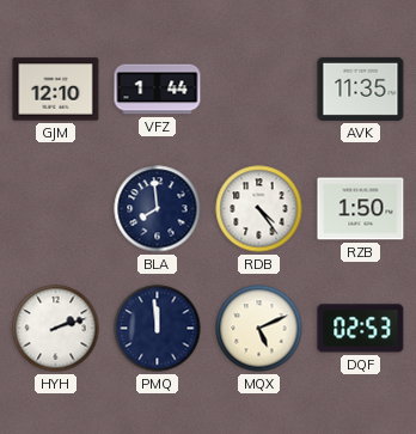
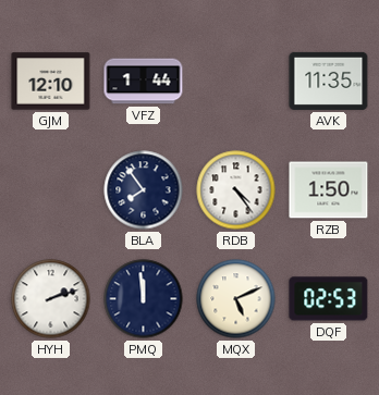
BLA: 7:59 -> 7:54
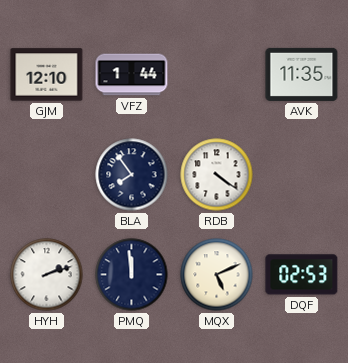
RDB: 4:24 -> 4:21
RZB: 1:50 -> none
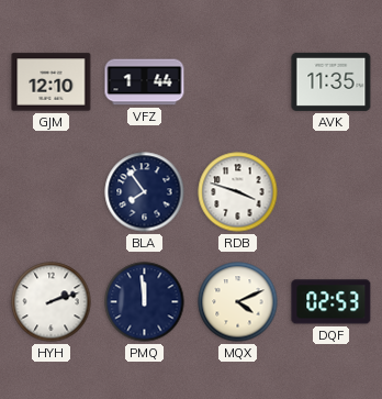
RDB: 4:21 -> 3:48
MQX: 5:11 -> 4:11
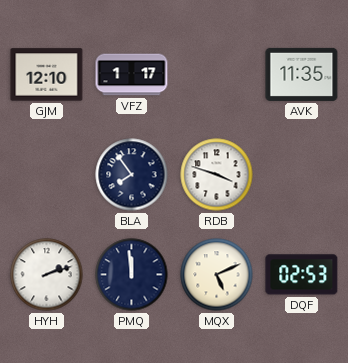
VFZ: 1:44 -> 1:17
MQX: 4:11 -> 5:11
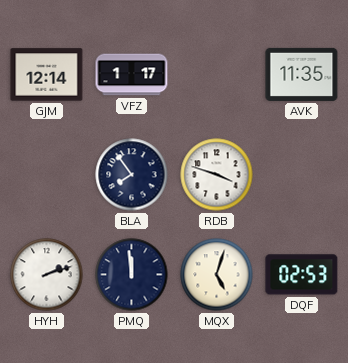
GJM: 12:10 -> 12:14
MQX: 5:11 -> 5:03
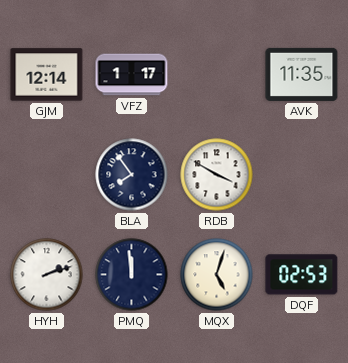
RDB: 3:48 -> 3:50
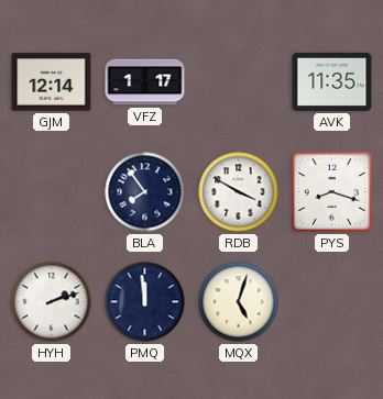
PYS: none -> 8:18
DQF: 02:53 -> none
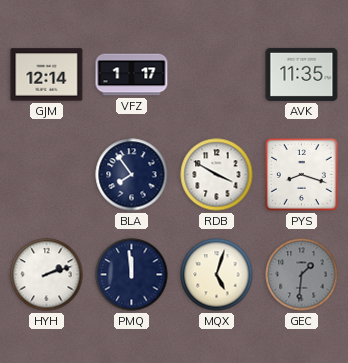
GEC: none -> 1:31
